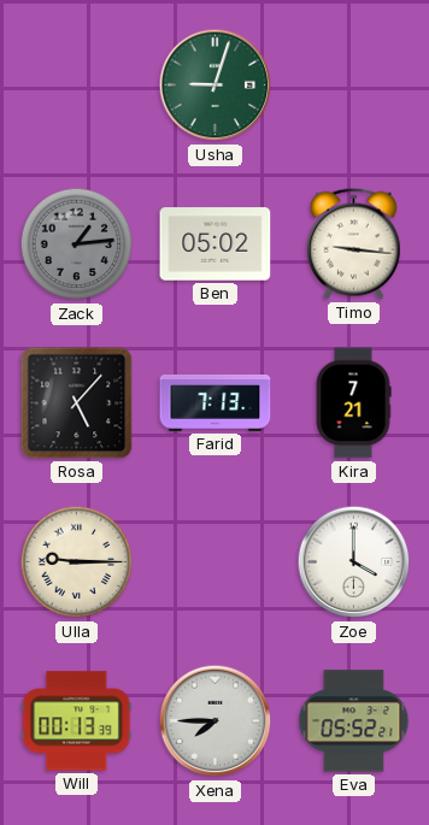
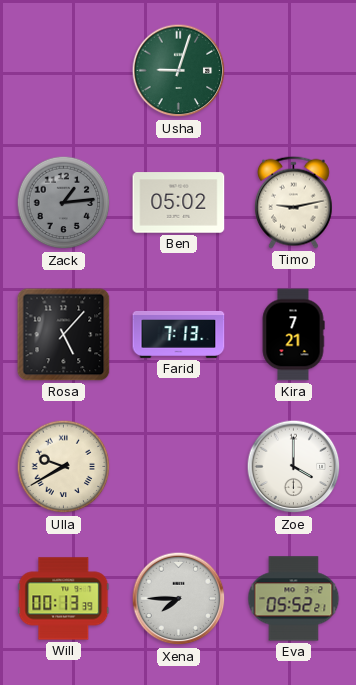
Timo: 9:16 -> 9:13
Ulla: 9:15 -> 9:40
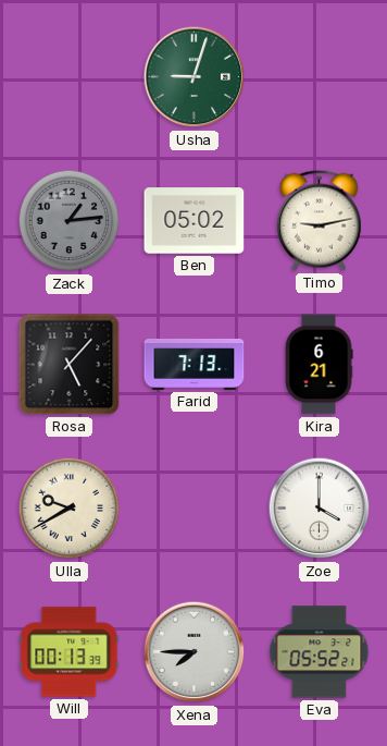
Kira: 7:21 -> 6:21
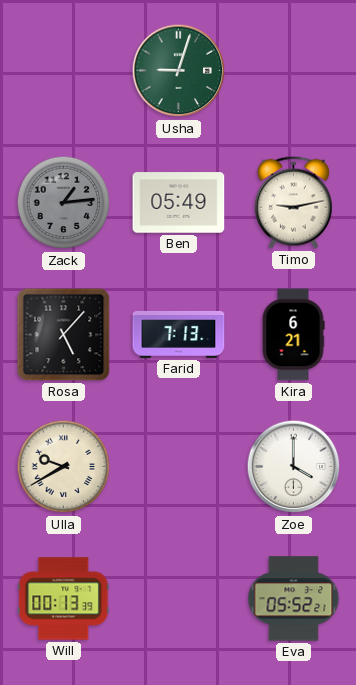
Ben: 05:02 -> 05:49
Xena: 7:45 -> none
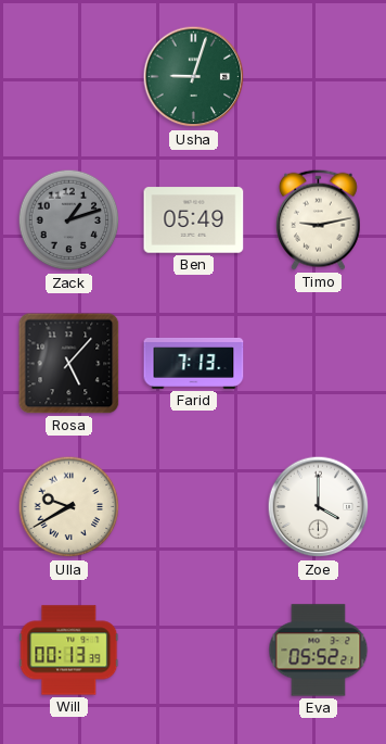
Zack: 1:14 -> 1:12
Kira: 6:21 -> none
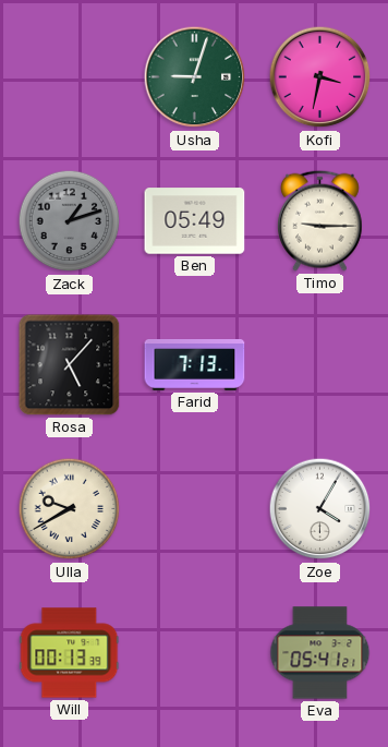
Kofi: none -> 3:32
Timo: 9:13 -> 9:15
Zoe: 4:00 -> 4:05
Eva: 05:52 -> 05:41
